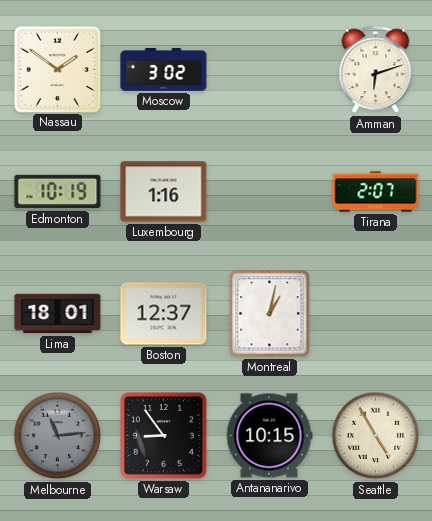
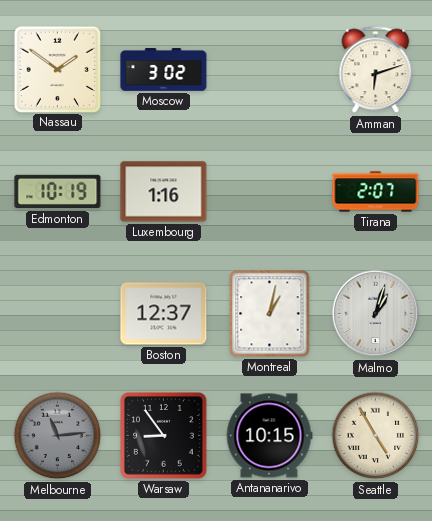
Lima: 18:01 -> none
Malmo: none -> 1:03
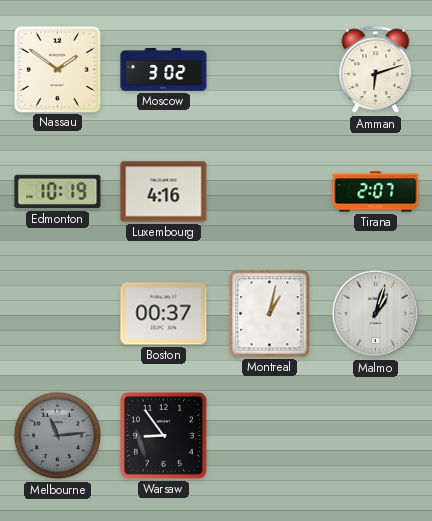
Luxembourg: 1:16 -> 4:16
Boston: 12:37 -> 00:37
Antananarivo: 10:15 -> none
Seattle: 4:55 -> none
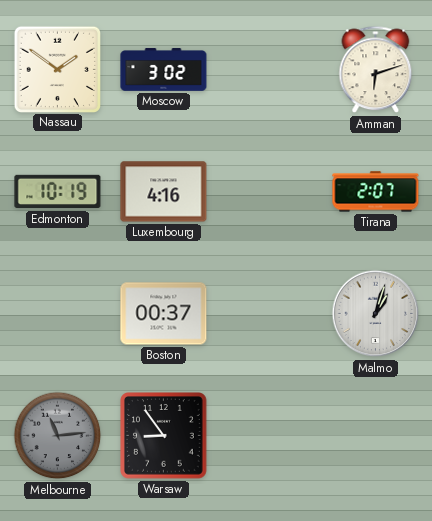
Montreal: 1:02 -> none
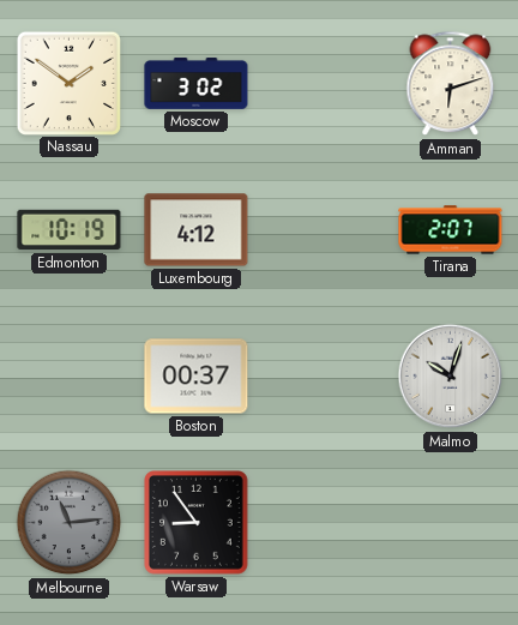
Luxembourg: 4:16 -> 4:12
Malmo: 1:03 -> 10:03
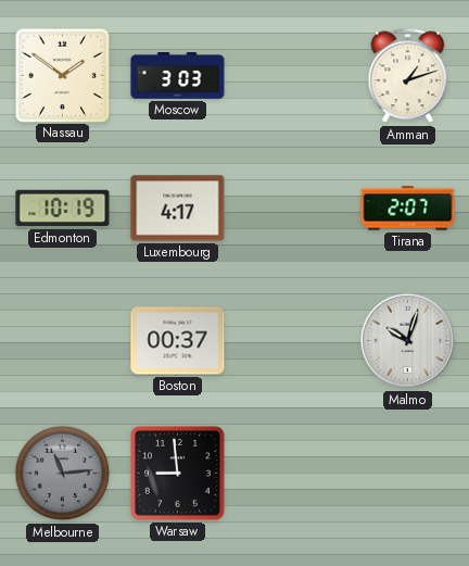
Moscow: 3:02 -> 3:03
Amman: 6:12 -> 1:12
Luxembourg: 4:12 -> 4:17
Warsaw: 8:54 -> 8:59
